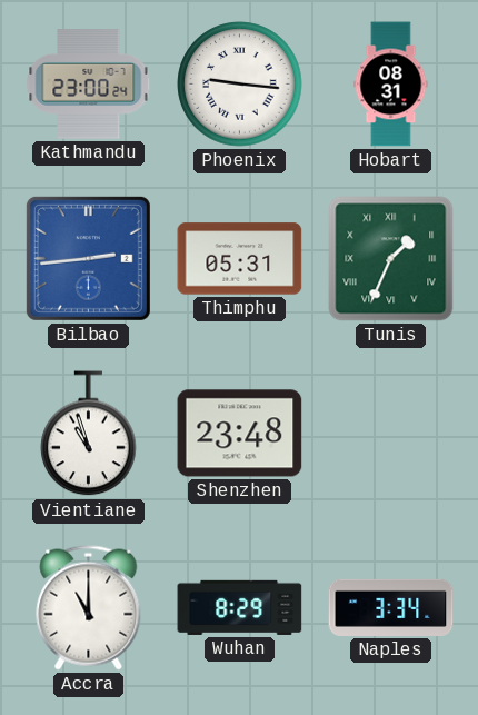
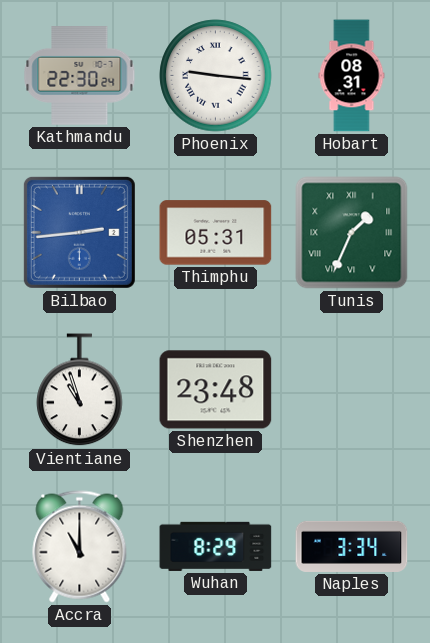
Kathmandu: 23:00 -> 22:30
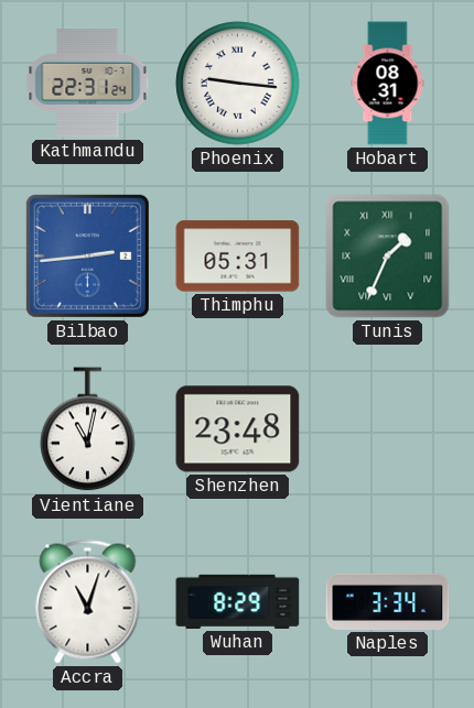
Kathmandu: 22:30 -> 22:31
Vientiane: 10:57 -> 11:02
Accra: 11:00 -> 11:03
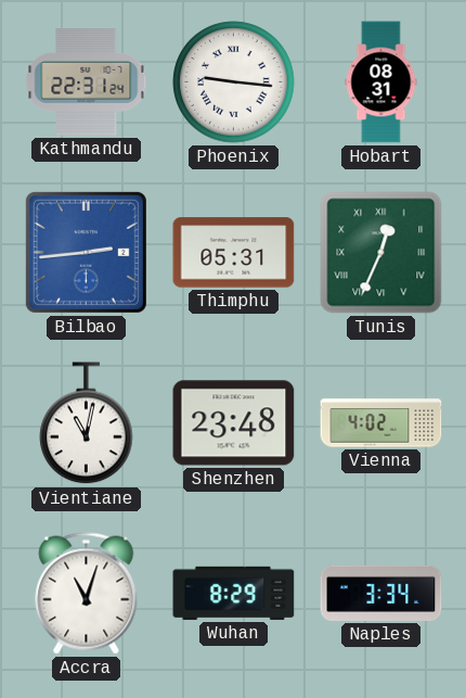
Tunis: 1:34 -> 12:34
Vienna: none -> 4:02
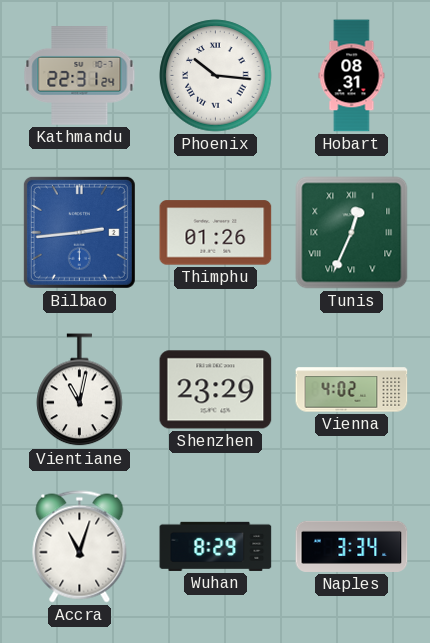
Phoenix: 9:16 -> 10:16
Thimphu: 05:31 -> 01:26
Shenzhen: 23:48 -> 23:29
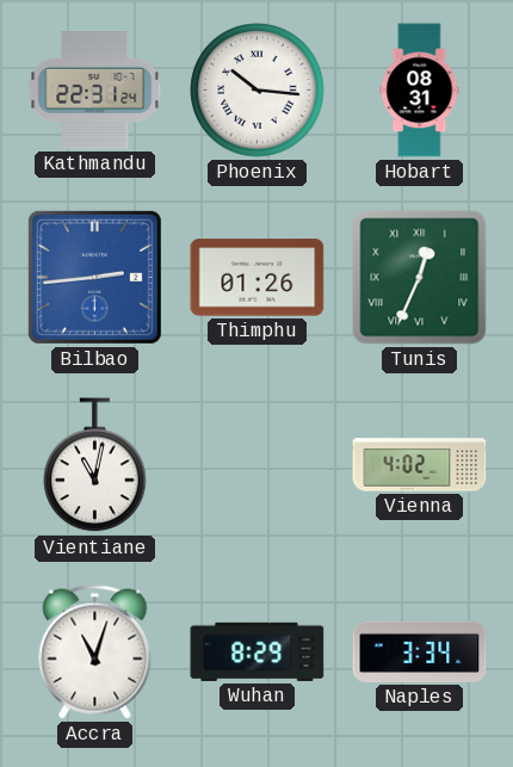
Shenzhen: 23:29 -> none
